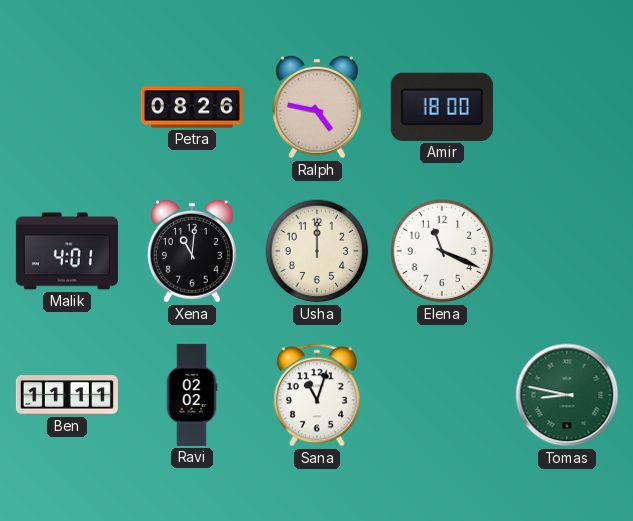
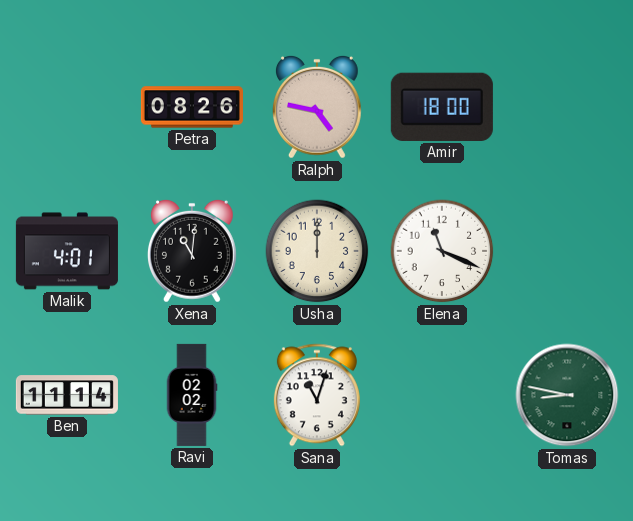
Ben: 11:11 -> 11:14
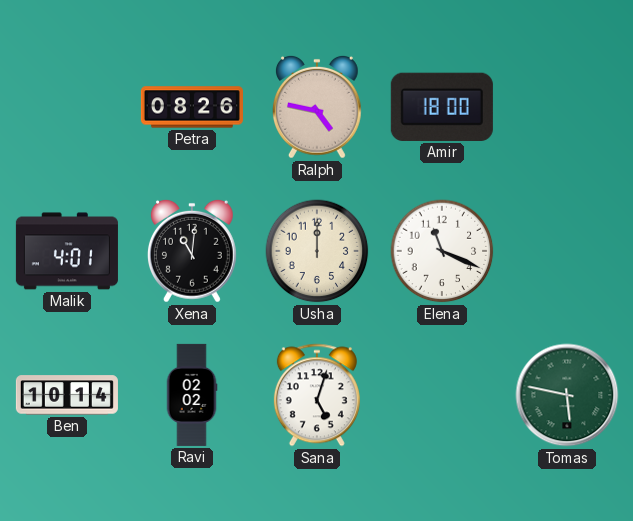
Ben: 11:14 -> 10:14
Sana: 11:03 -> 5:03
Tomas: 8:47 -> 5:47
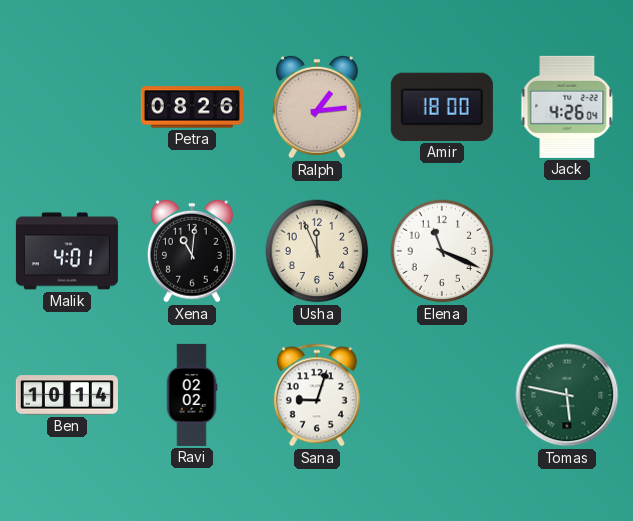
Ralph: 4:47 -> 1:14
Jack: none -> 4:26
Usha: 12:00 -> 11:56
Sana: 5:03 -> 9:03
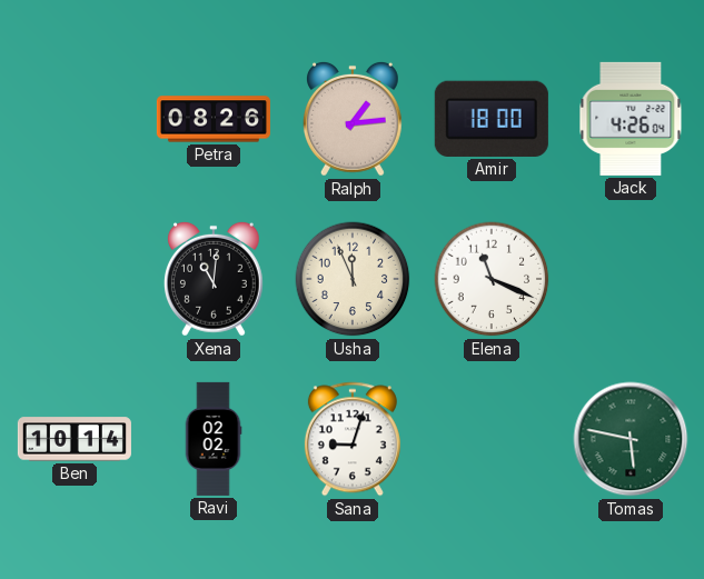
Malik: 4:01 -> none
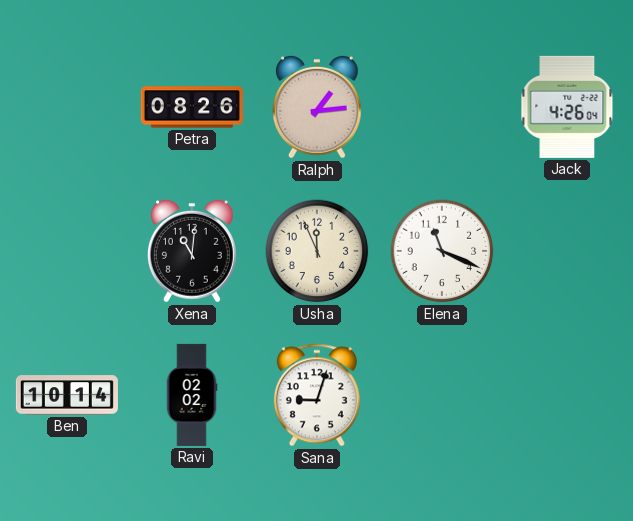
Amir: 18:00 -> none
Tomas: 5:47 -> none
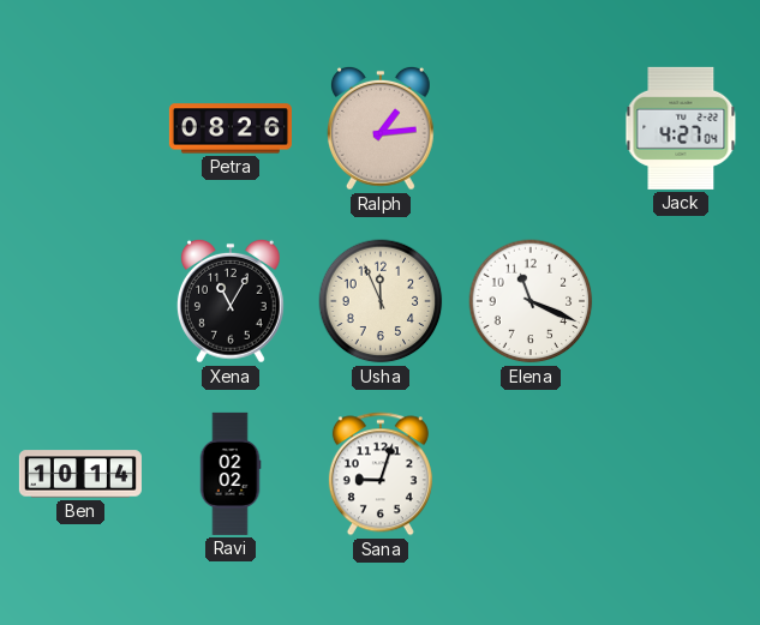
Jack: 4:26 -> 4:27
Xena: 11:01 -> 11:05
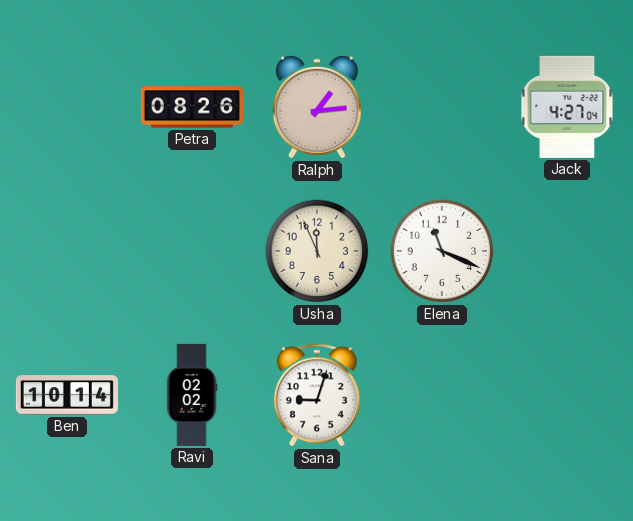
Xena: 11:05 -> none
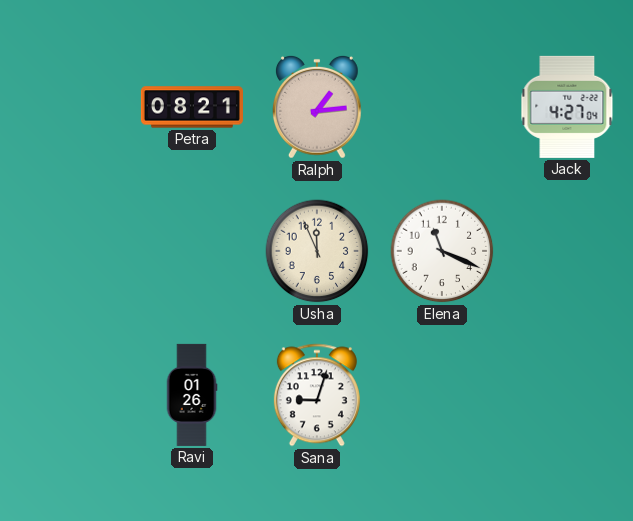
Petra: 08:26 -> 08:21
Ben: 10:14 -> none
Ravi: 02:02 -> 01:26
